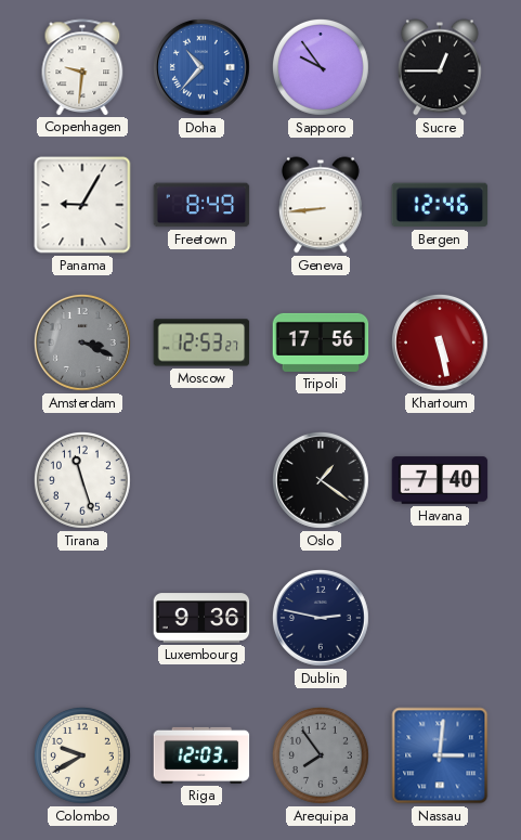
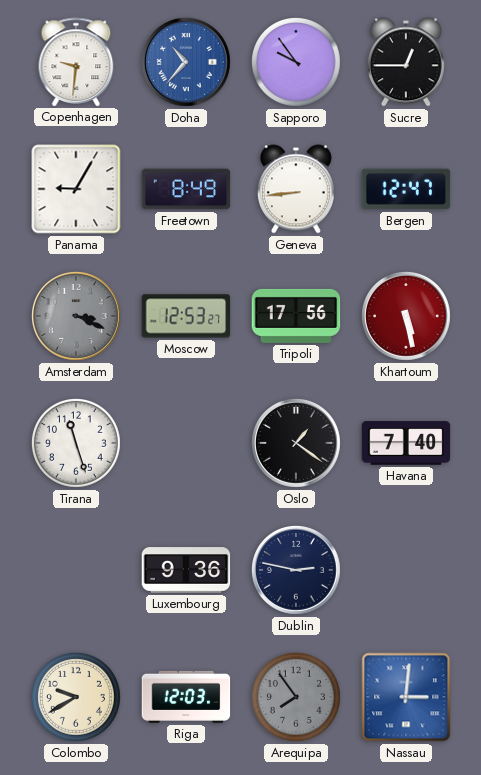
Bergen: 12:46 -> 12:47
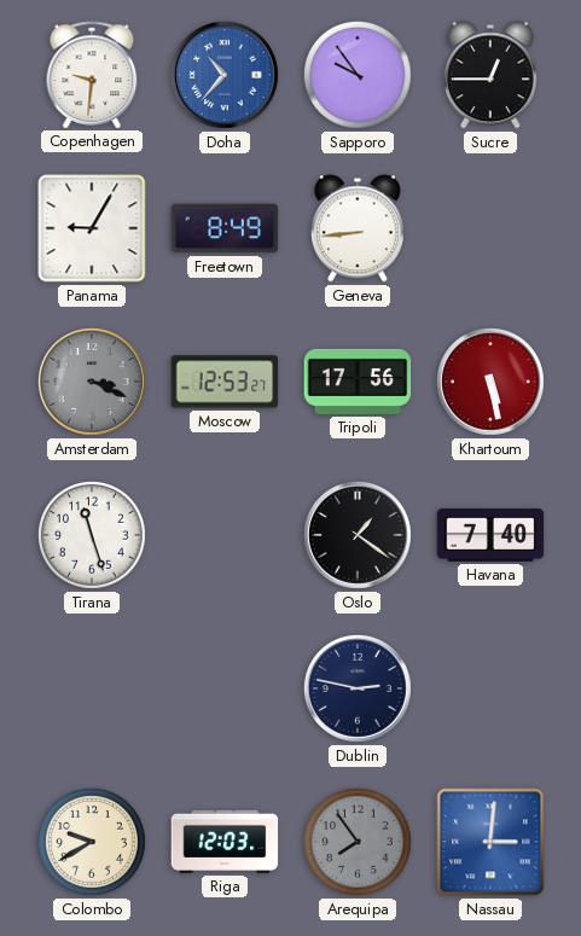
Bergen: 12:47 -> none
Luxembourg: 9:36 -> none
